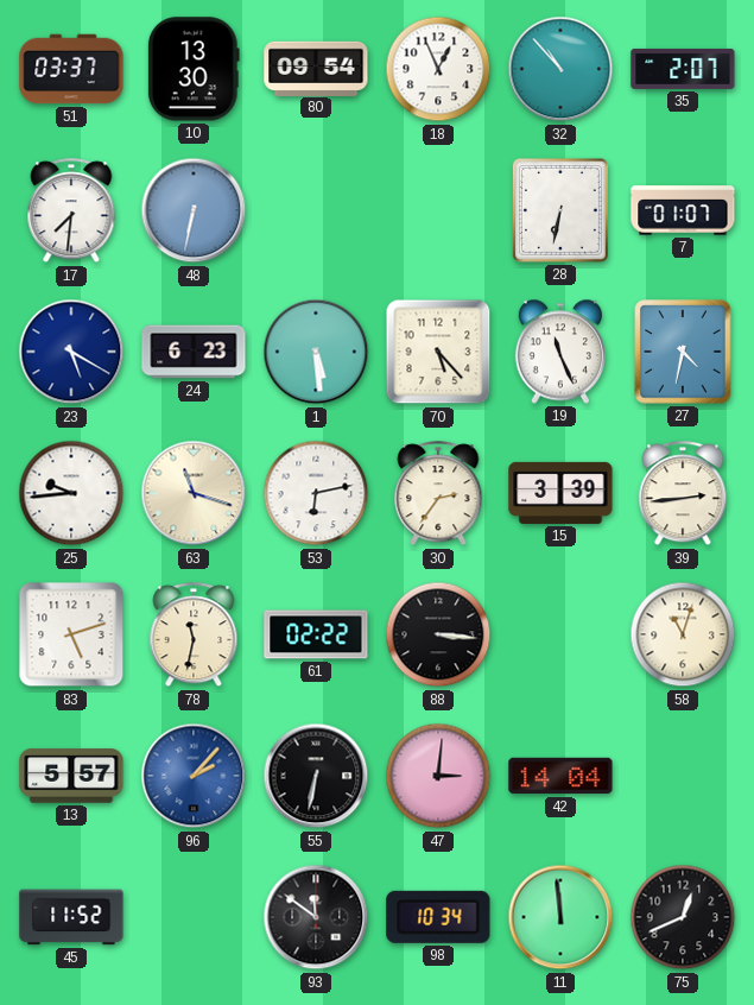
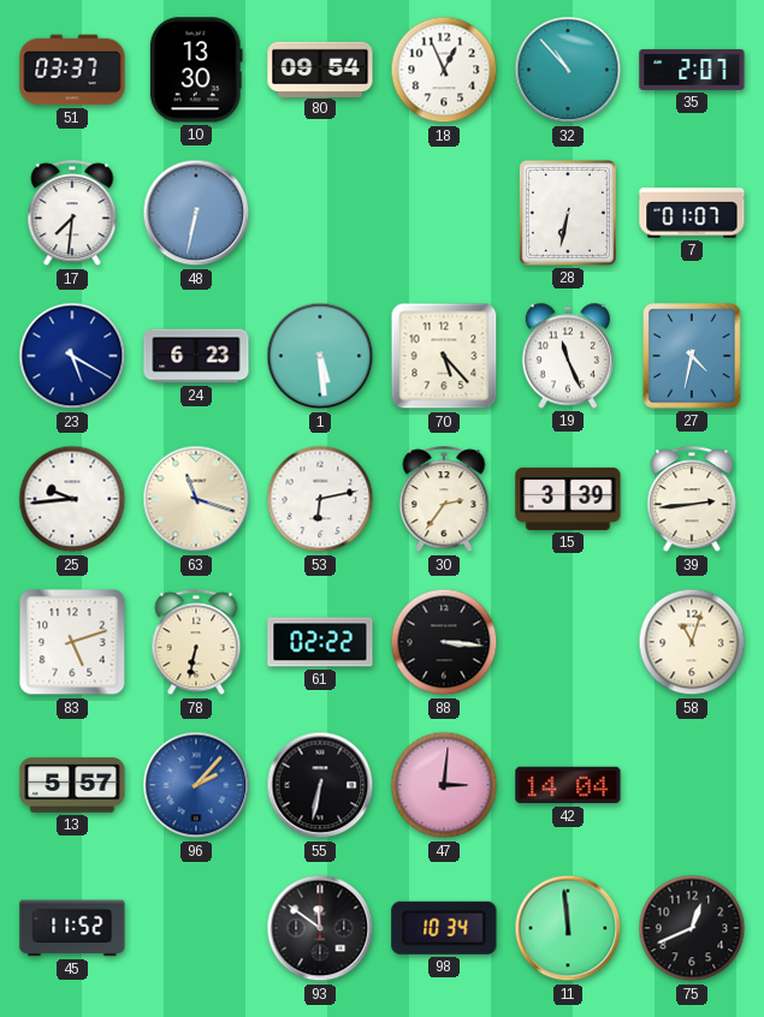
78: 11:32 -> 6:32
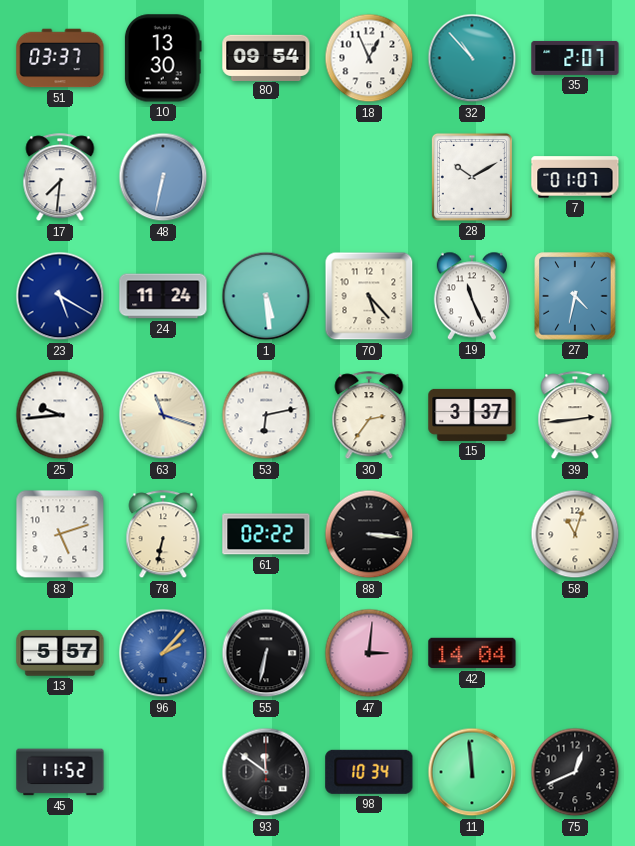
28: 6:32 -> 10:10
24: 6:23 -> 11:24
15: 3:39 -> 3:37
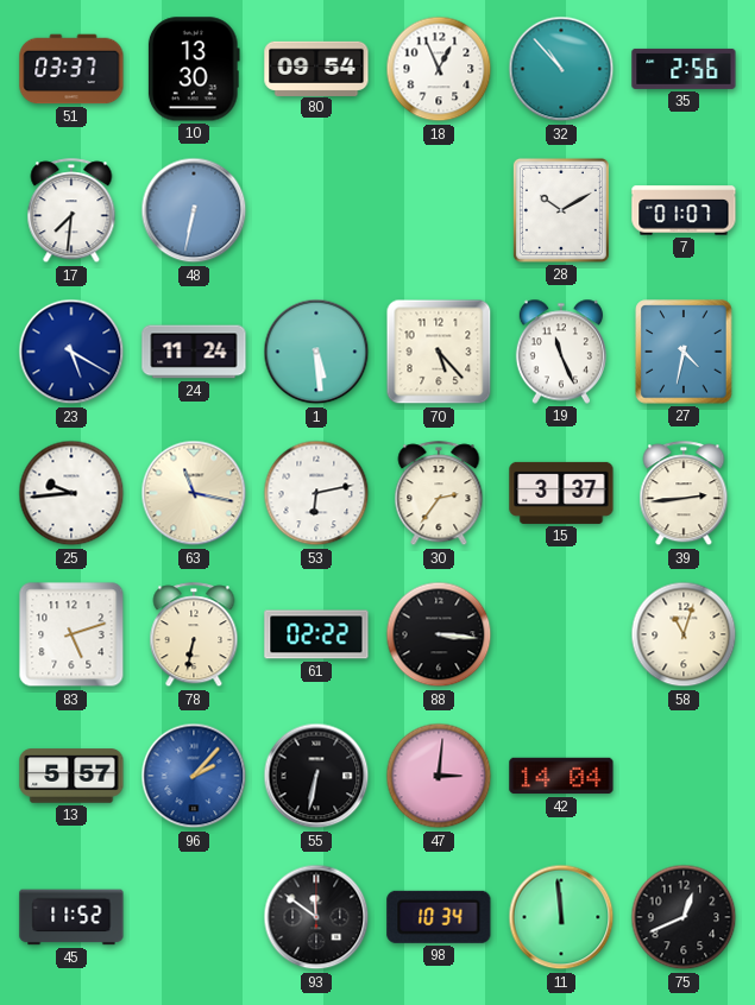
35: 2:07 -> 2:56
63: 11:18 -> 11:17
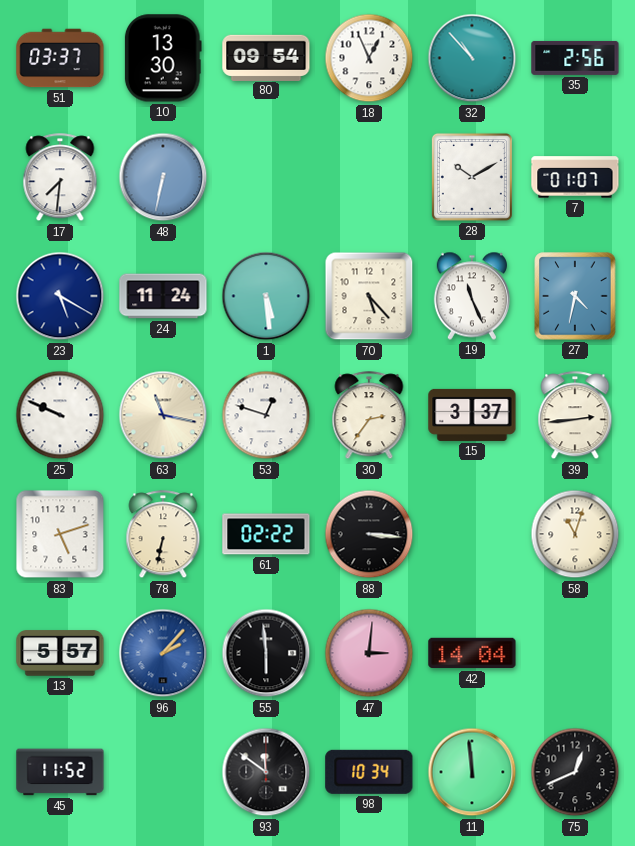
25: 9:44 -> 9:49
53: 6:13 -> 12:48
55: 6:32 -> 5:59
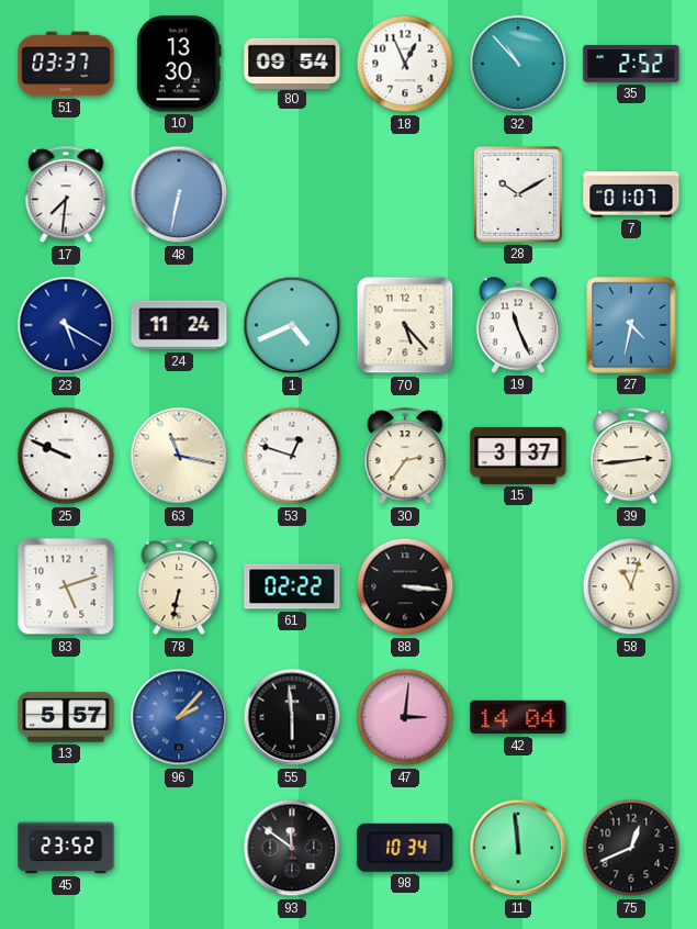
35: 2:56 -> 2:52
1: 5:29 -> 4:41
45: 11:52 -> 23:52
